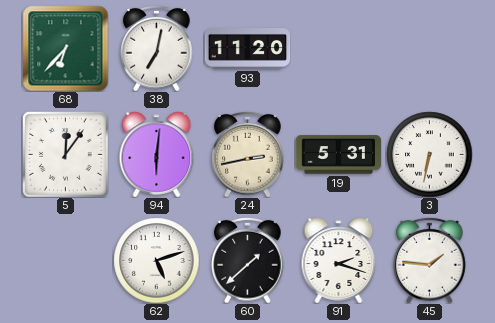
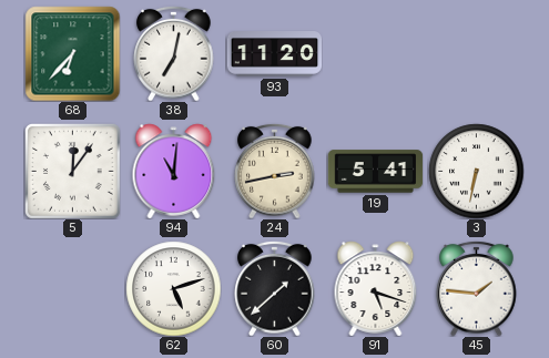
94: 6:01 -> 11:01
19: 5:31 -> 5:41
91: 2:18 -> 5:18
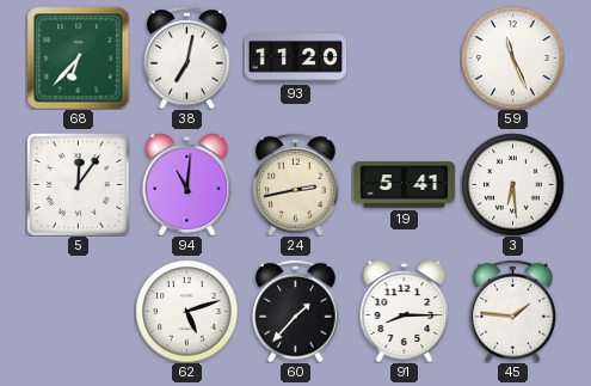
59: none -> 11:26
3: 6:32 -> 6:29
60: 1:38 -> 1:37
91: 5:18 -> 8:15
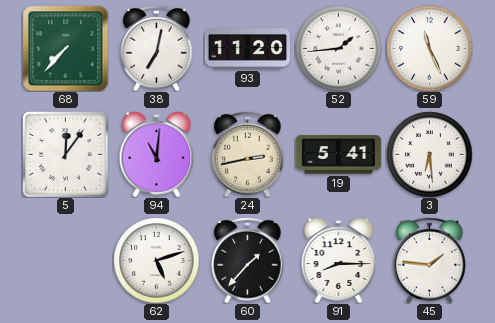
68: 6:37 -> 7:37
52: none -> 1:44
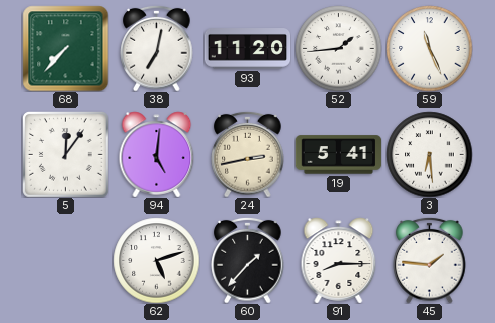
94: 11:01 -> 5:01
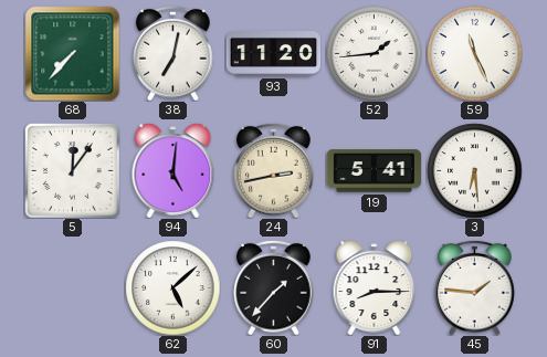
62: 5:12 -> 5:08
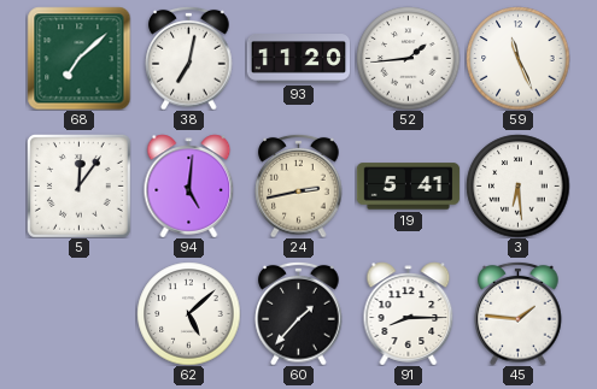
68: 7:37 -> 7:08
